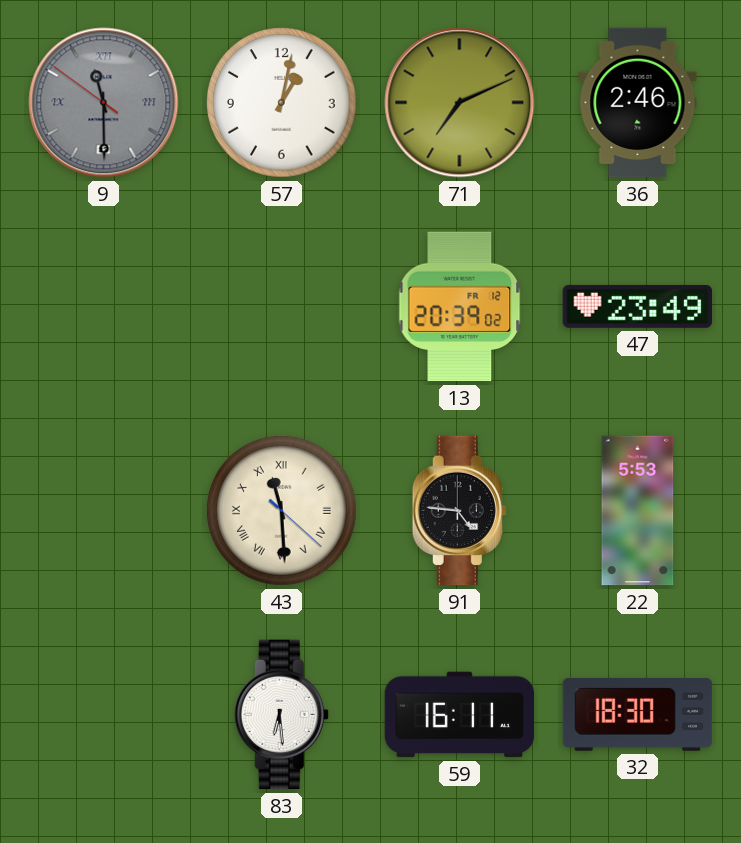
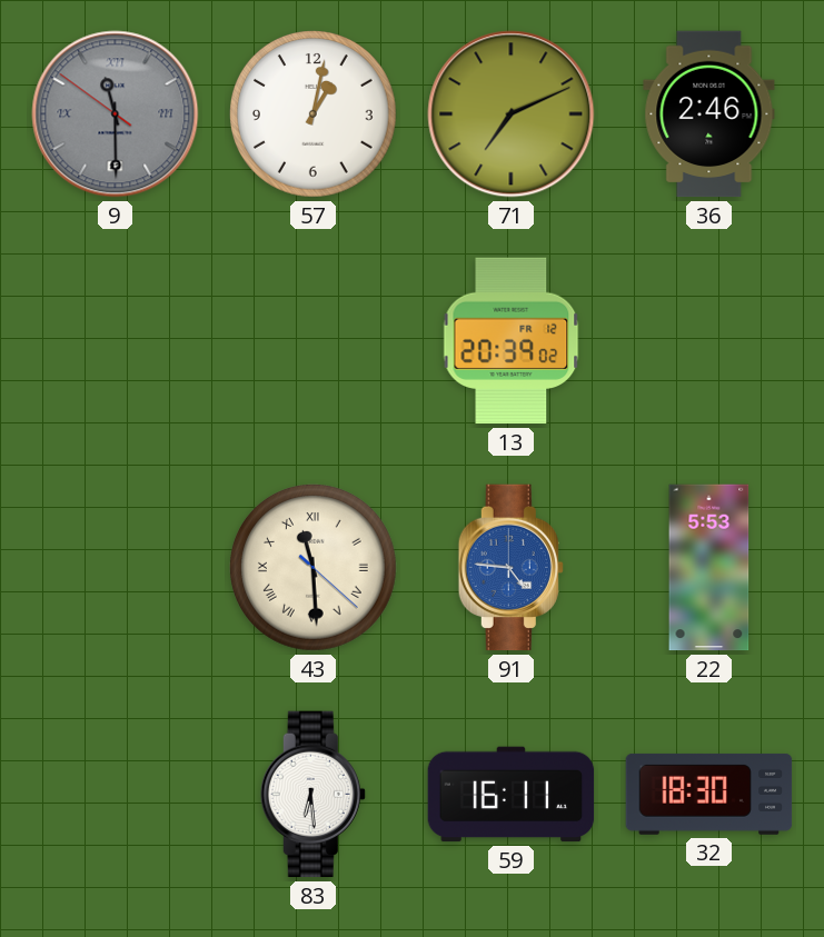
47: 23:49 -> none
91 dial: black -> blue
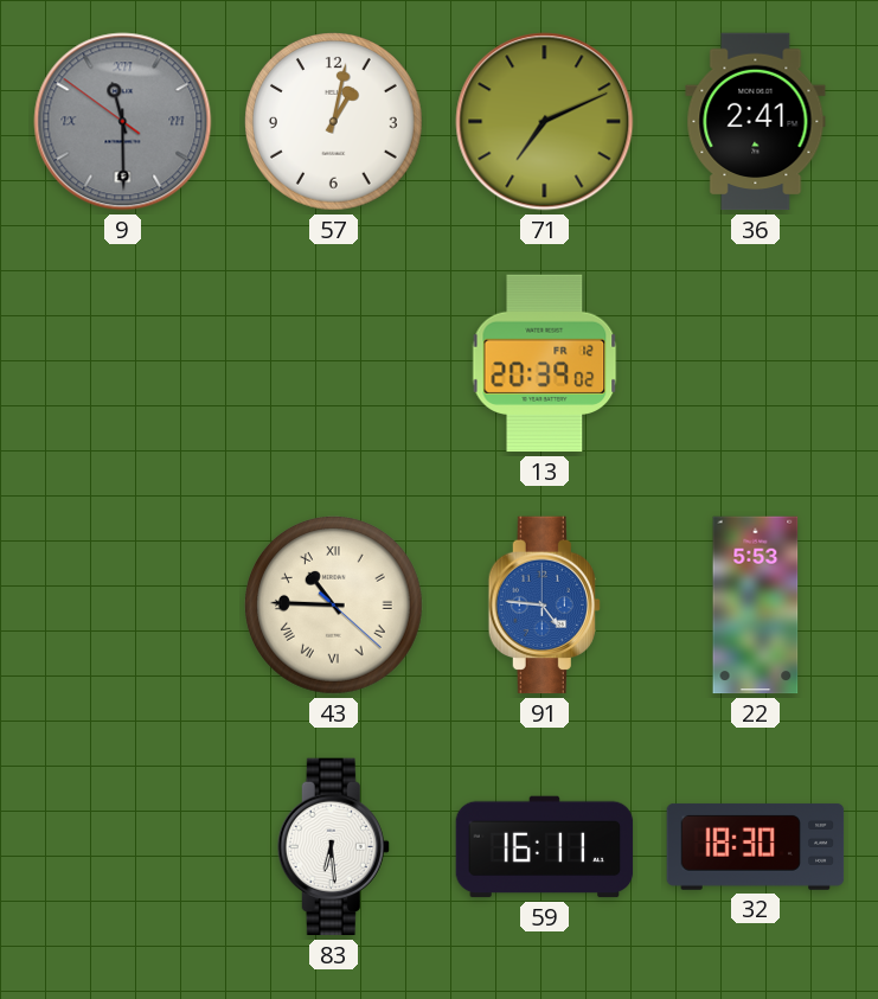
36: 2:46 -> 2:41
43: 11:29 -> 10:45
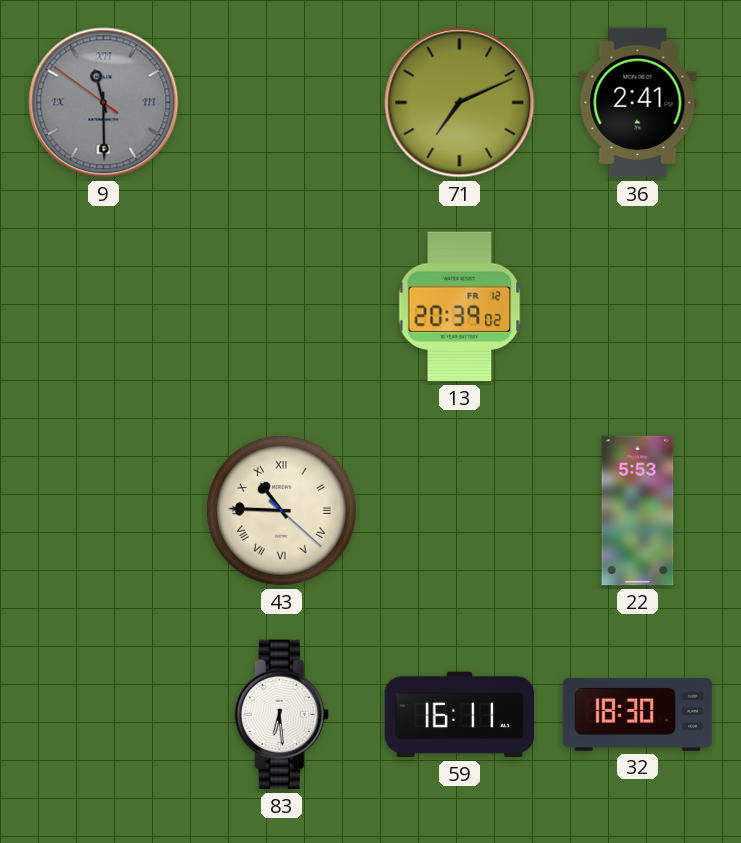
57: 1:02 -> none
91: 4:46 -> none
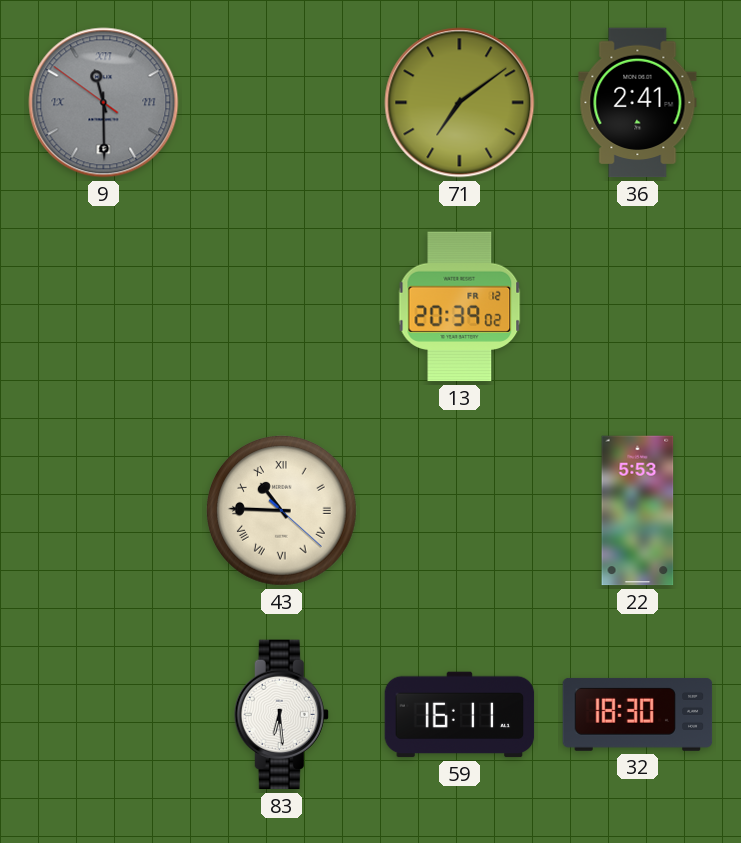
71: 7:11 -> 7:09
